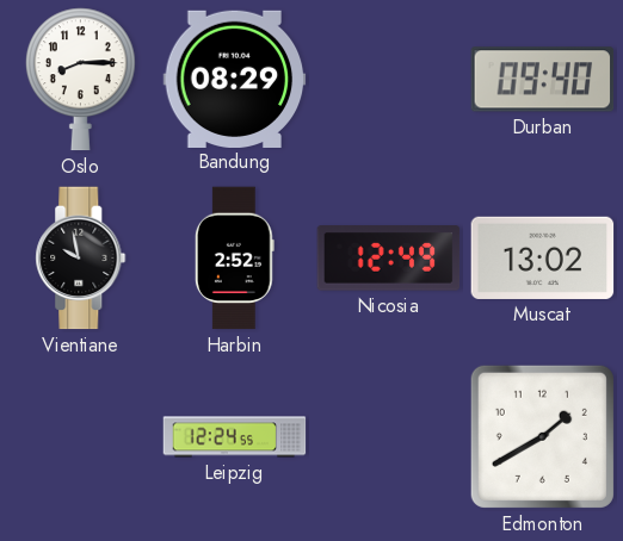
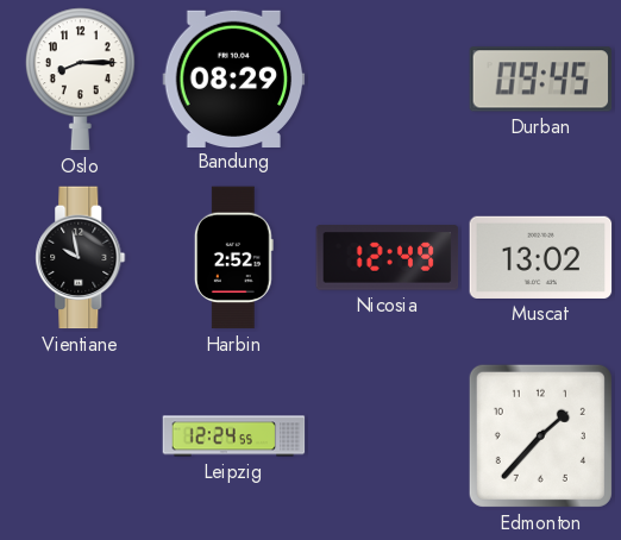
Durban: 09:40 -> 09:45
Edmonton: 1:40 -> 1:37
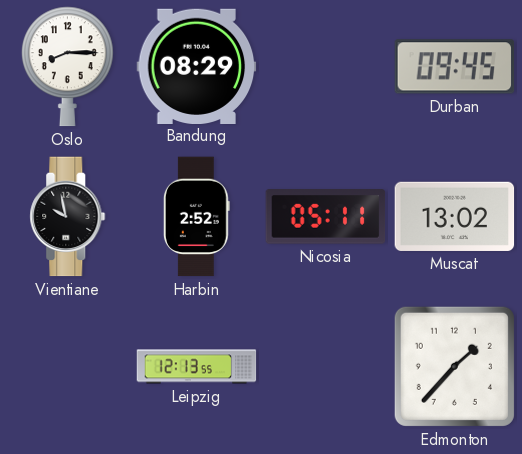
Nicosia: 12:49 -> 05:11
Leipzig: 12:24 -> 12:13
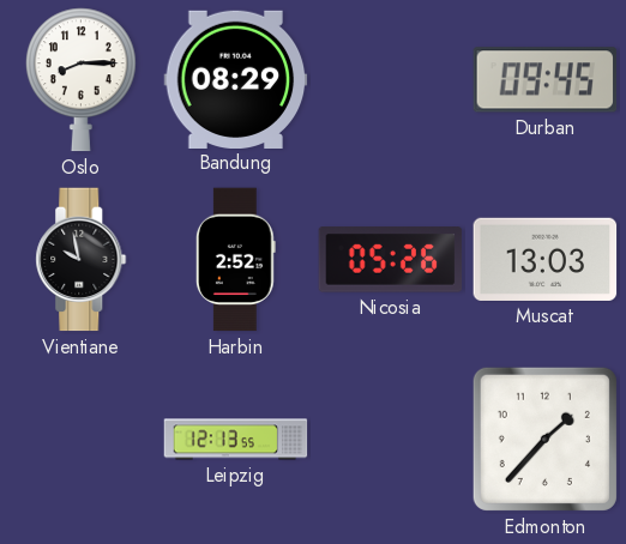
Nicosia: 05:11 -> 05:26
Muscat: 13:02 -> 13:03
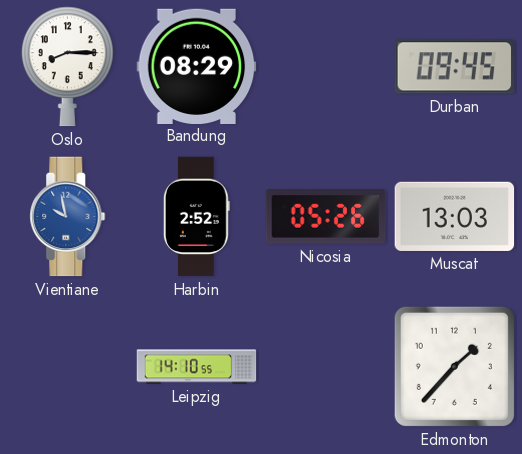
Vientiane dial: black -> blue
Leipzig: 12:13 -> 14:10
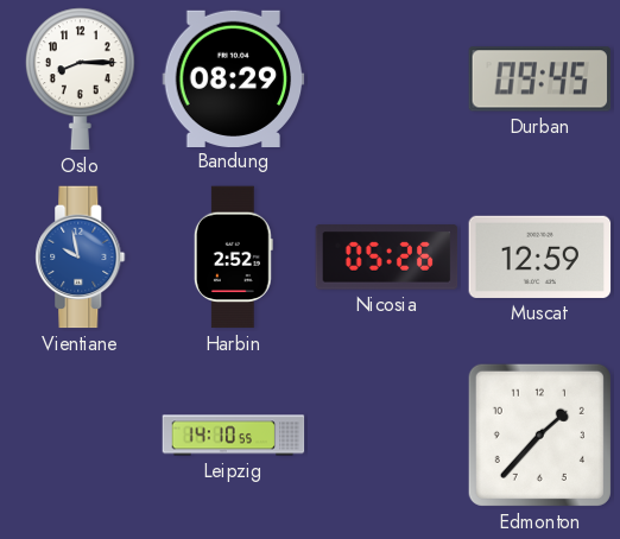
Muscat: 13:03 -> 12:59
